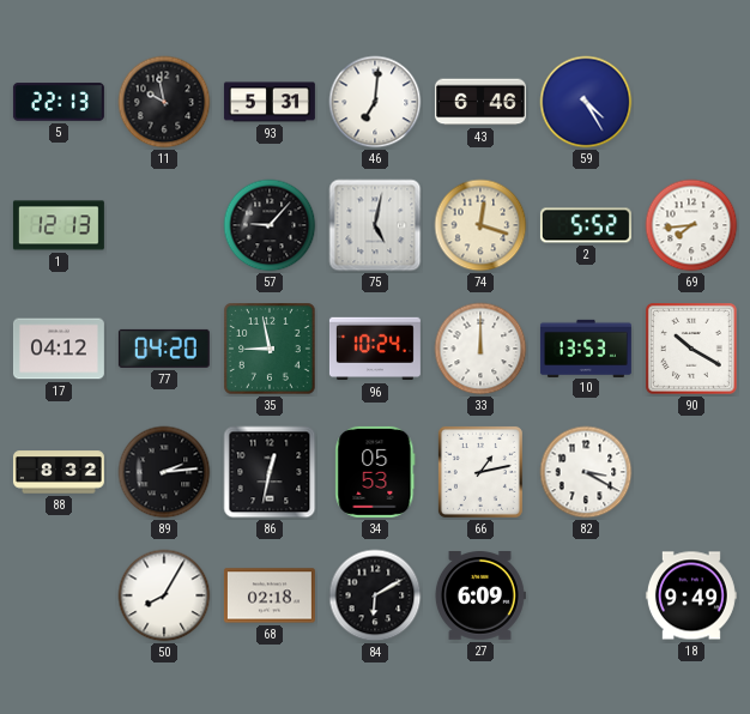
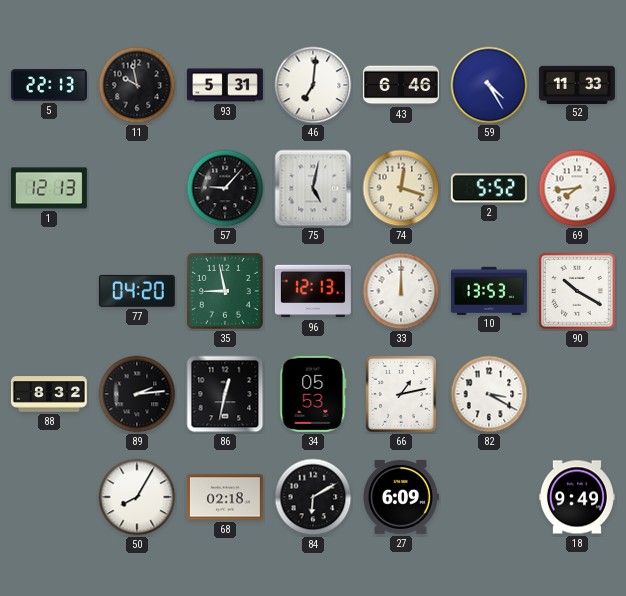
52: none -> 11:33
17: 04:12 -> none
96: 10:24 -> 12:13
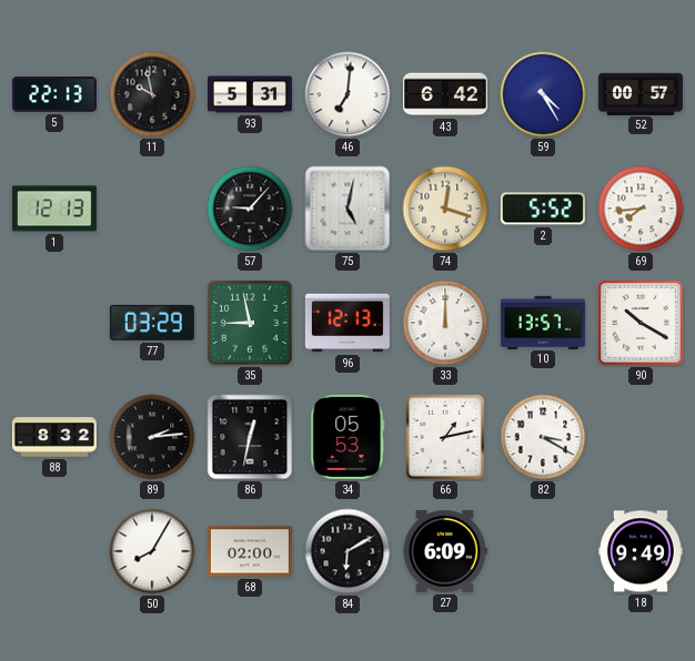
43: 6:46 -> 6:42
52: 11:33 -> 00:57
77: 04:20 -> 03:29
10: 13:53 -> 13:57
68: 02:18 -> 02:00
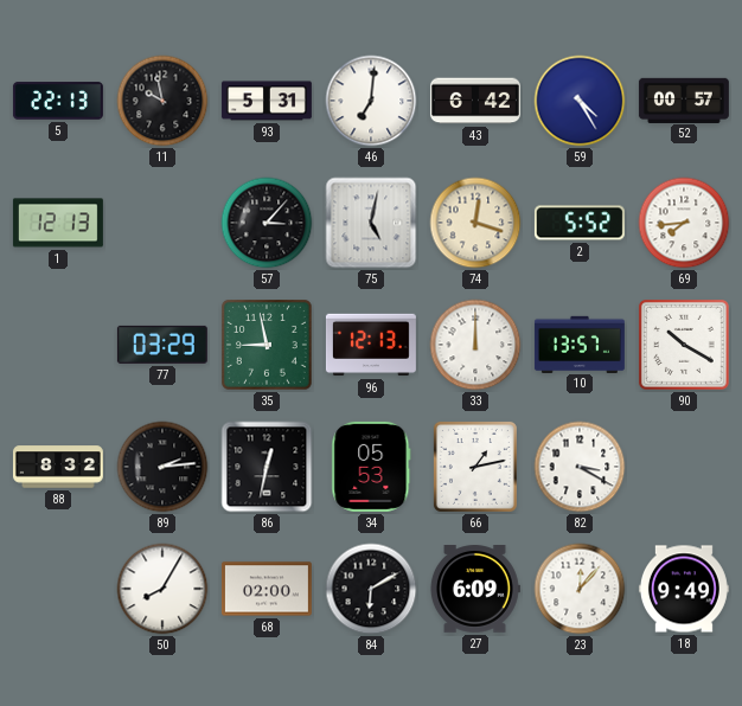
57: 9:07 -> 3:07
23: none -> 12:07
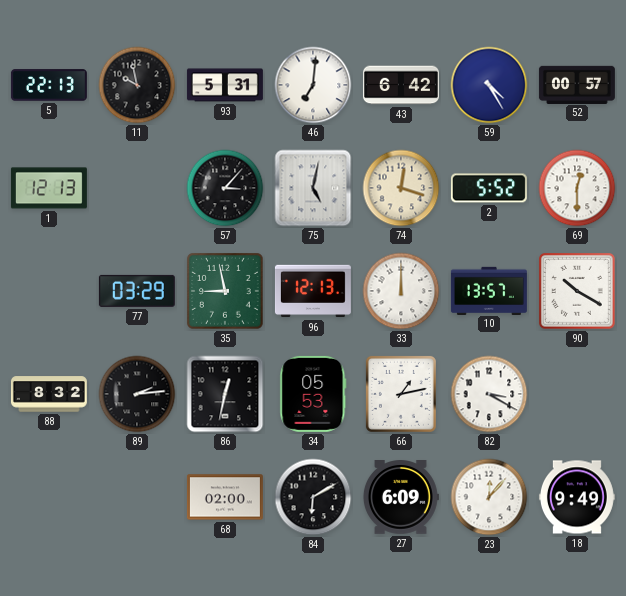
69: 7:44 -> 12:30
50: 8:05 -> none
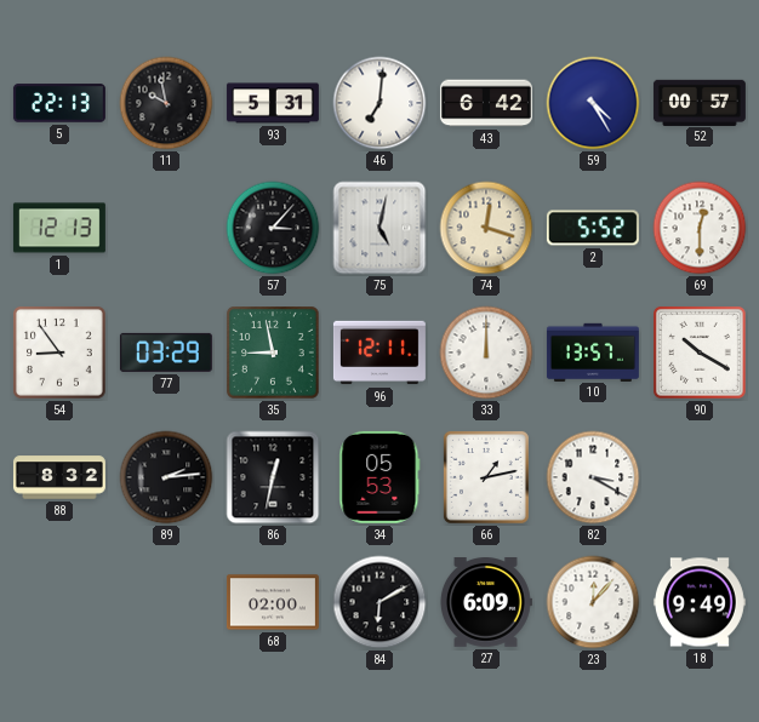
54: none -> 8:54
96: 12:13 -> 12:11
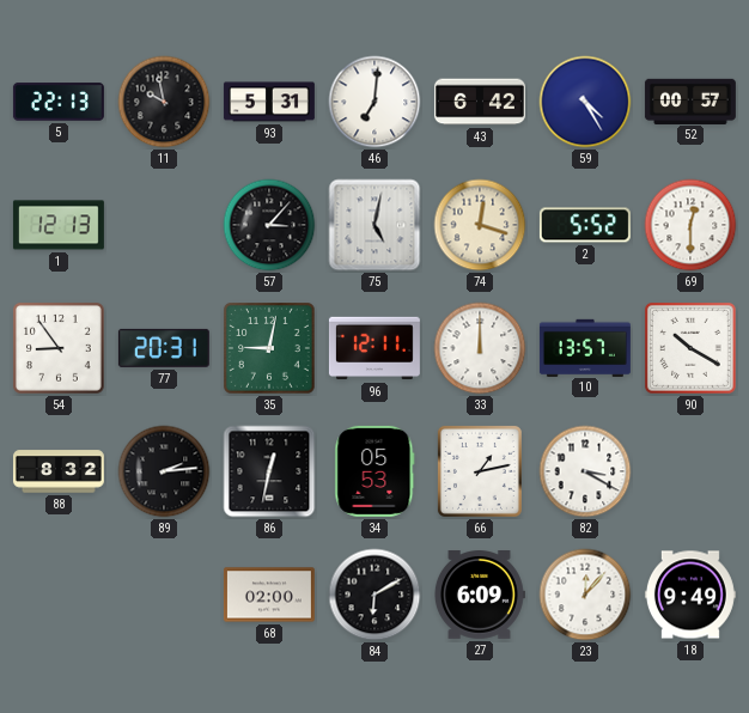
77: 03:29 -> 20:31
35: 8:58 -> 9:02
